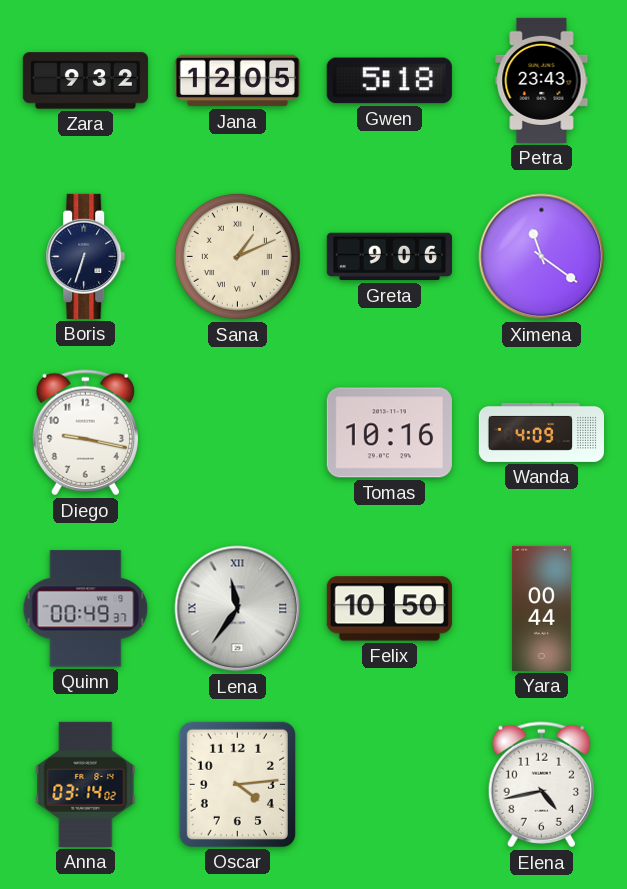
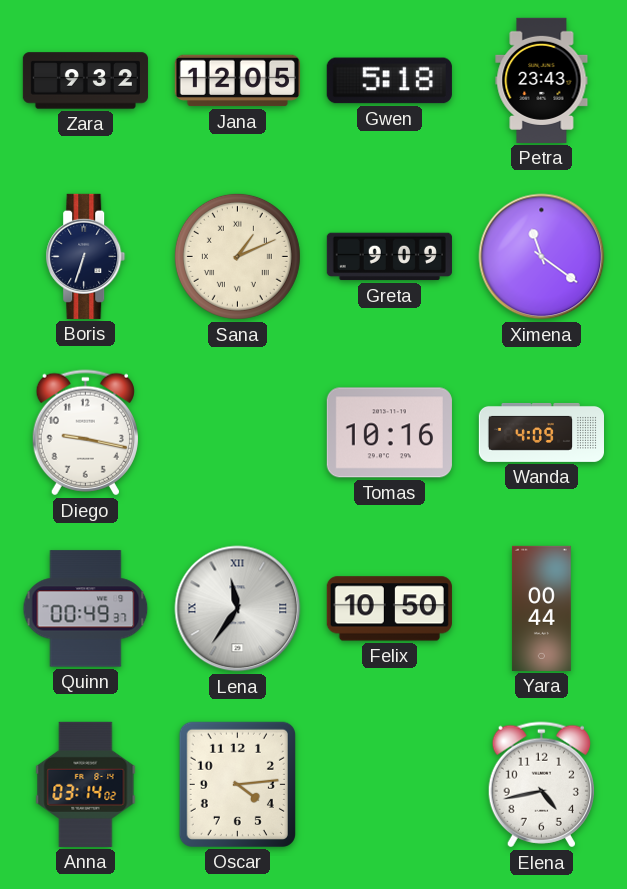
Greta: 9:06 -> 9:09
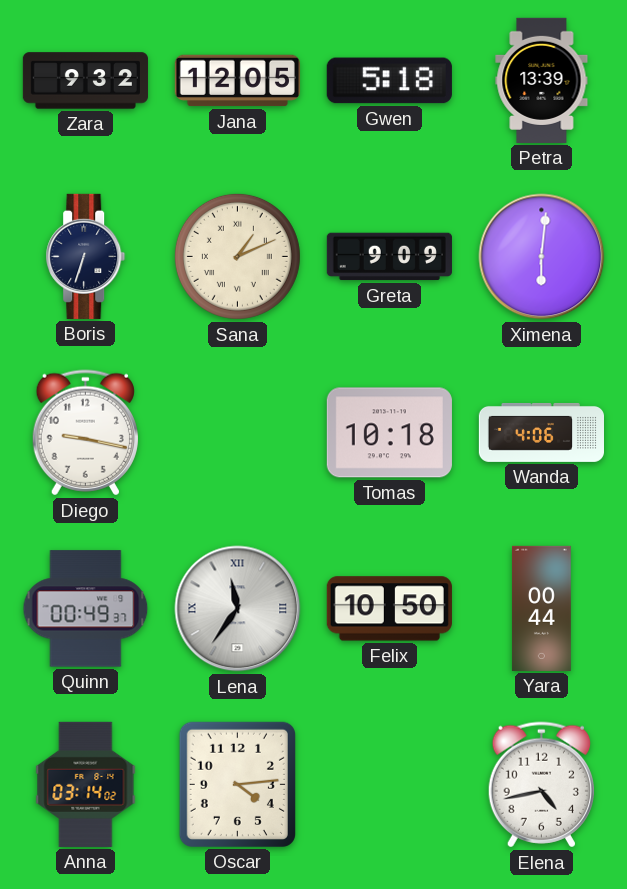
Petra: 23:43 -> 13:39
Ximena: 11:21 -> 6:01
Tomas: 10:16 -> 10:18
Wanda: 4:09 -> 4:06
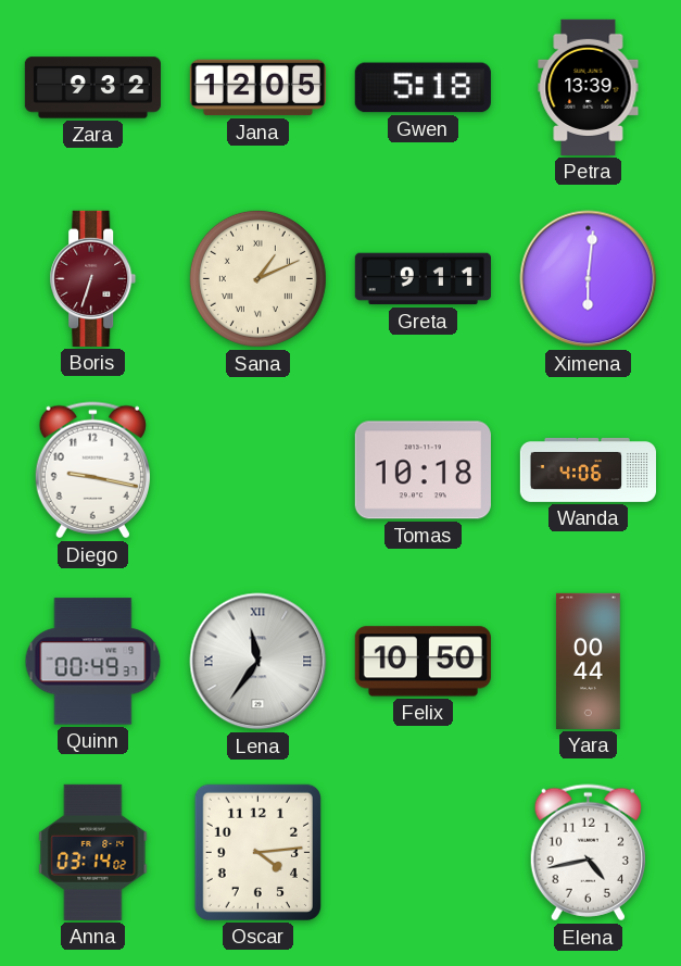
Boris dial: navy -> burgundy
Greta: 9:09 -> 9:11
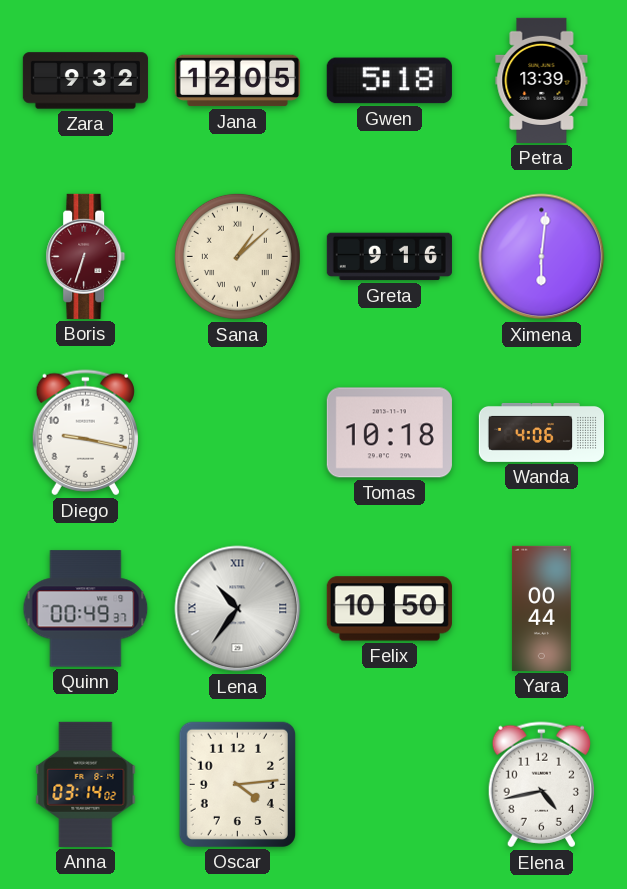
Sana: 1:11 -> 1:08
Greta: 9:11 -> 9:16
Lena: 11:36 -> 10:36
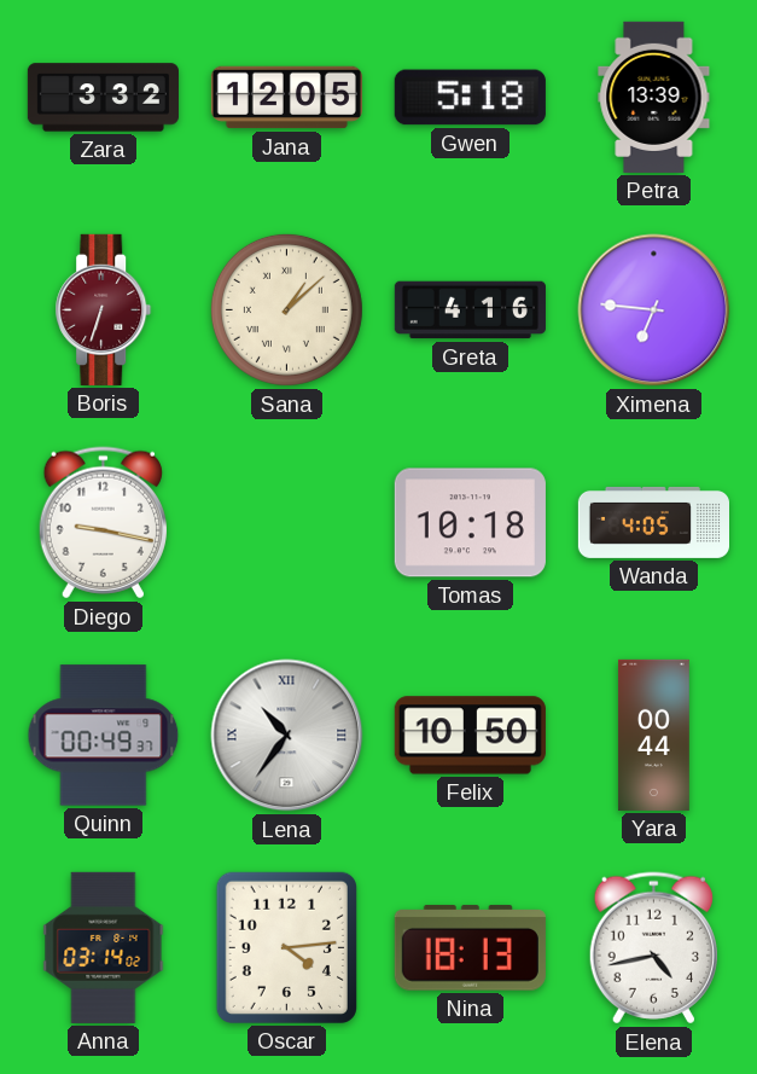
Zara: 9:32 -> 3:32
Greta: 9:16 -> 4:16
Ximena: 6:01 -> 6:46
Wanda: 4:06 -> 4:05
Nina: none -> 18:13
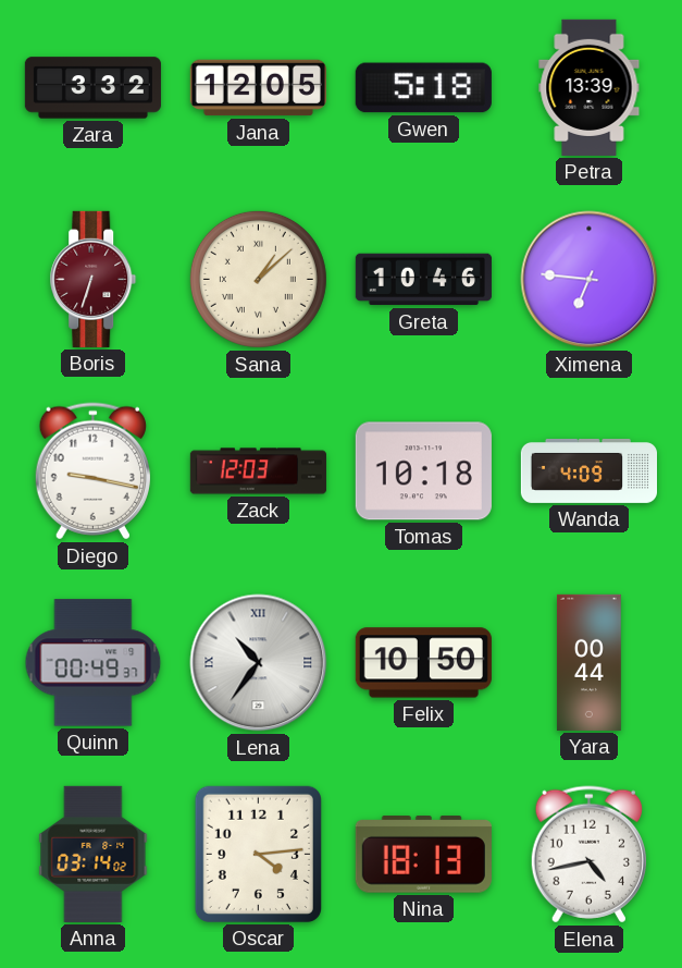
Greta: 4:16 -> 10:46
Zack: none -> 12:03
Wanda: 4:05 -> 4:09
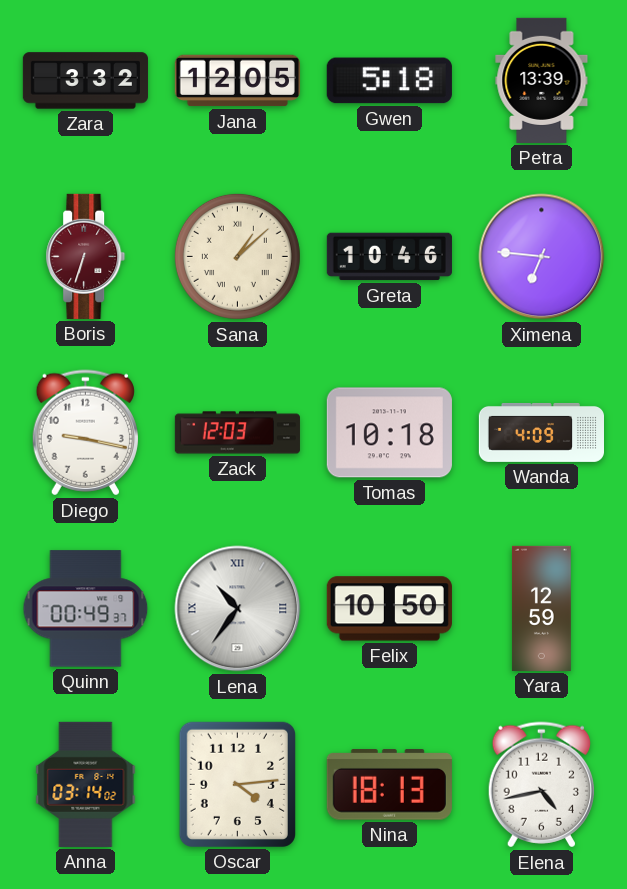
Yara: 00:44 -> 12:59
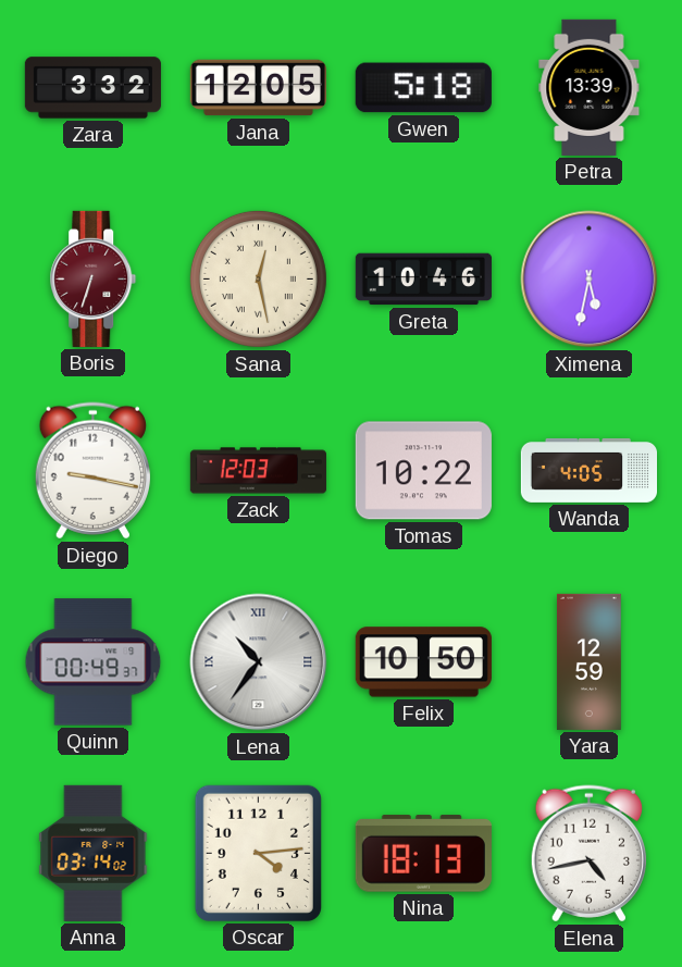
Sana: 1:08 -> 12:28
Ximena: 6:46 -> 5:32
Tomas: 10:18 -> 10:22
Wanda: 4:09 -> 4:05
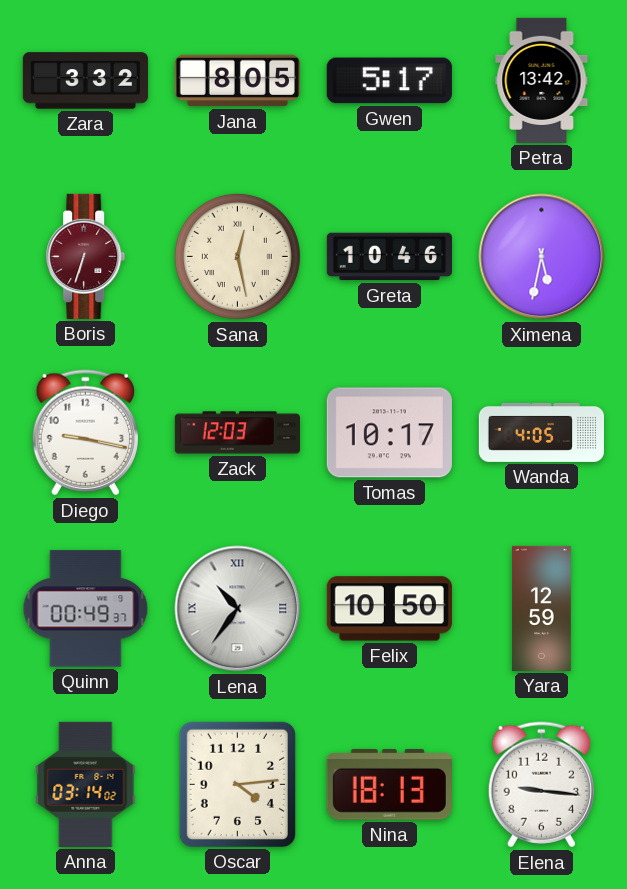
Jana: 12:05 -> 8:05
Gwen: 5:18 -> 5:17
Petra: 13:39 -> 13:42
Tomas: 10:22 -> 10:17
Elena: 4:43 -> 9:16
